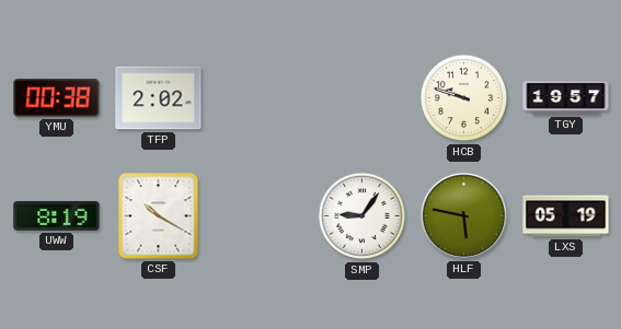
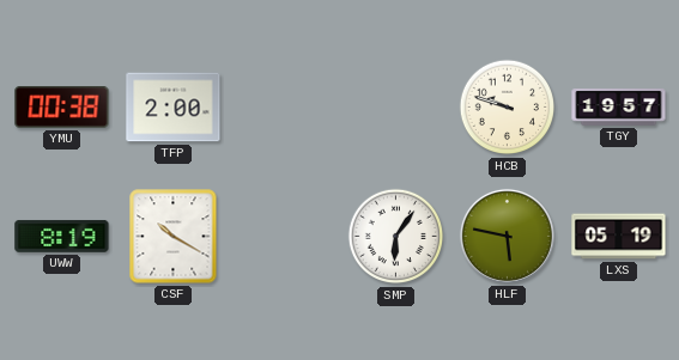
TFP: 2:02 -> 2:00
SMP: 9:06 -> 6:06
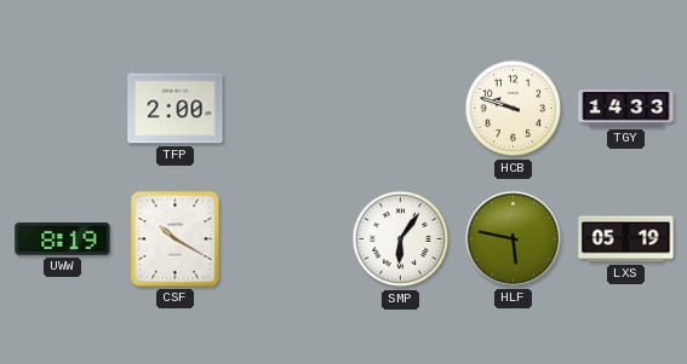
YMU: 00:38 -> none
TGY: 19:57 -> 14:33
